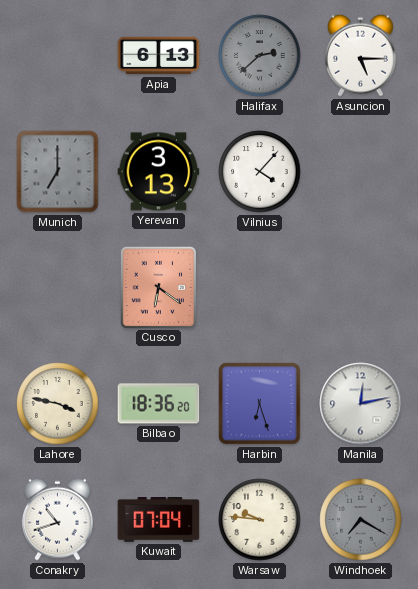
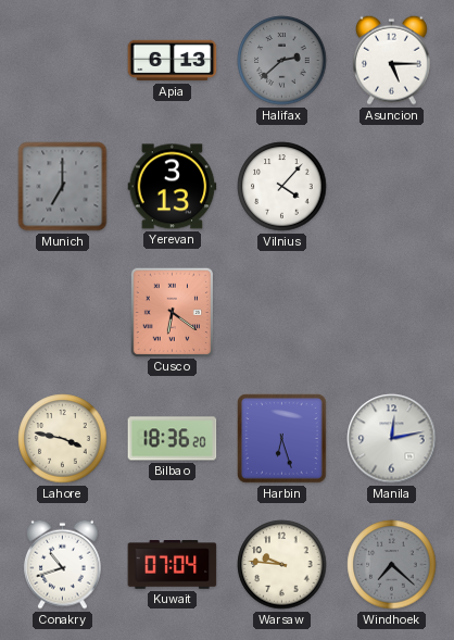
Windhoek: 7:20 -> 7:22
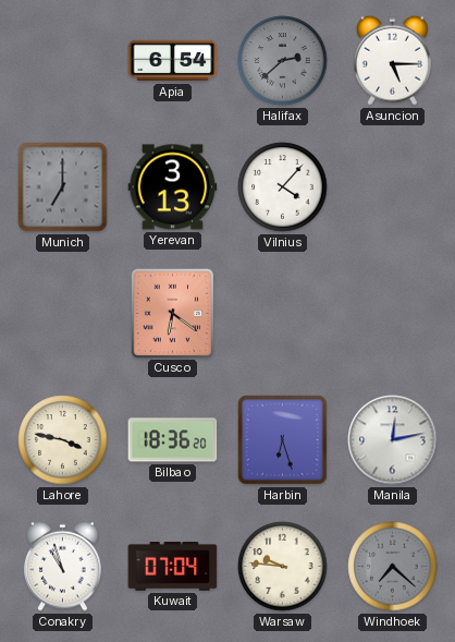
Apia: 6:13 -> 6:54
Conakry: 10:42 -> 10:57
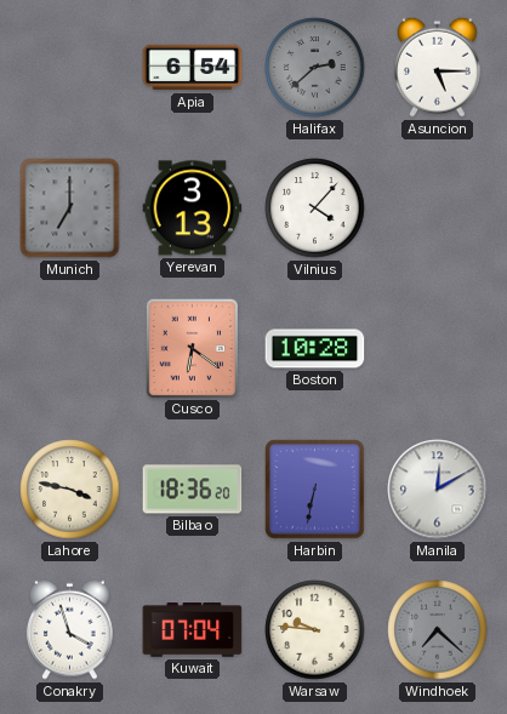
Boston: none -> 10:28
Harbin: 6:27 -> 6:32
Manila: 12:13 -> 12:10
Conakry: 10:57 -> 3:57
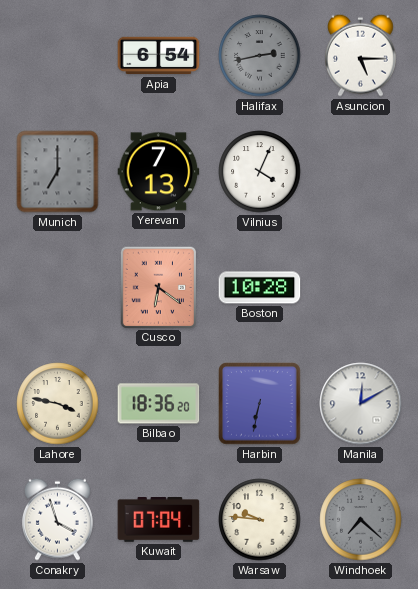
Halifax: 2:38 -> 2:43
Yerevan: 3:13 -> 7:13
Vilnius: 4:07 -> 4:04
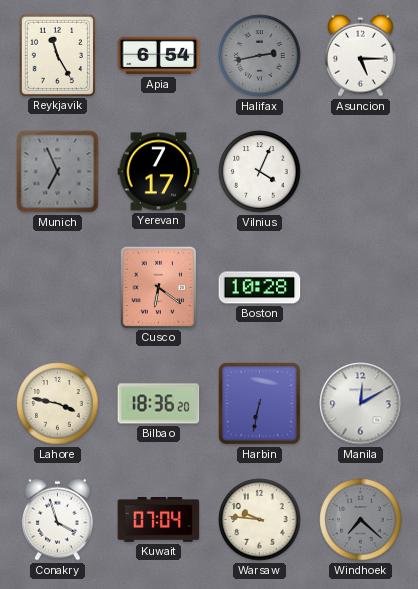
Reykjavik: none -> 11:25
Munich: 7:00 -> 6:56
Yerevan: 7:13 -> 7:17
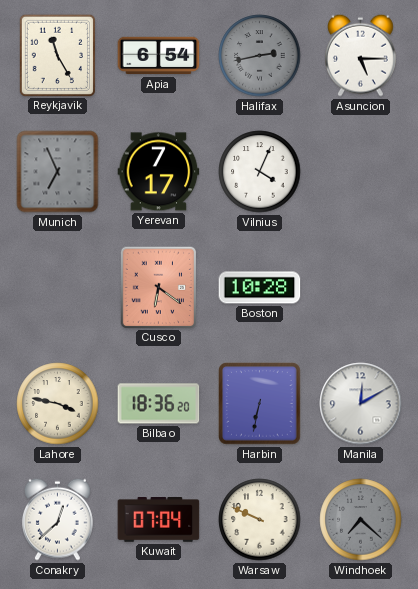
Conakry: 3:57 -> 12:38
Warsaw: 9:46 -> 9:49
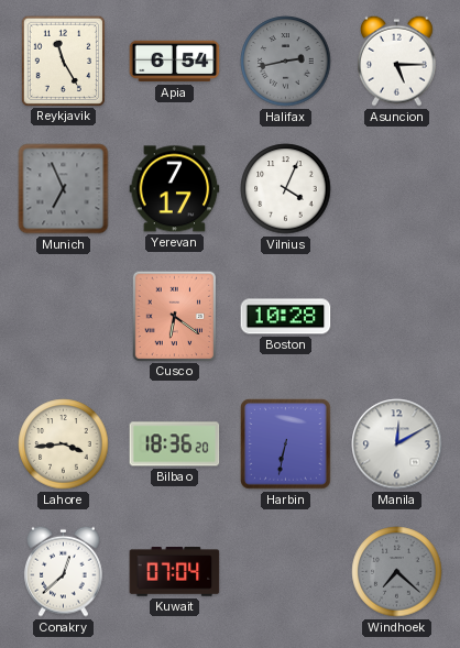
Lahore: 3:47 -> 3:44
Warsaw: 9:49 -> none
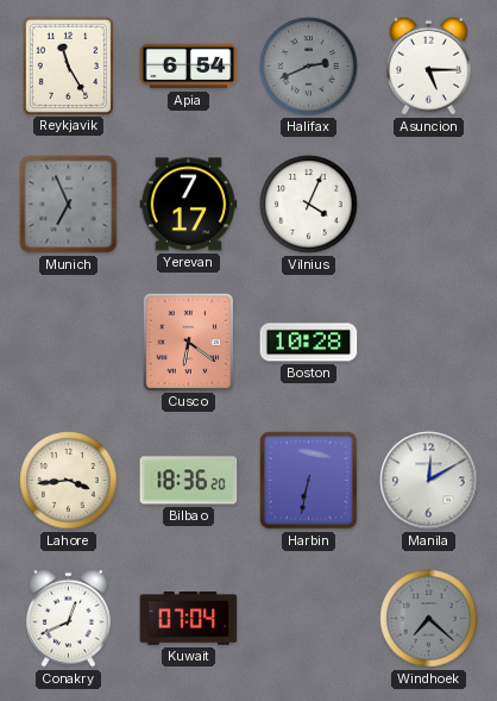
Halifax: 2:43 -> 2:41
Conakry: 12:38 -> 12:41
